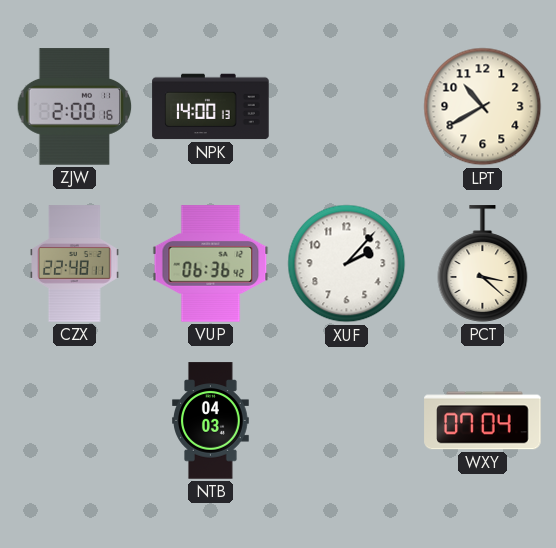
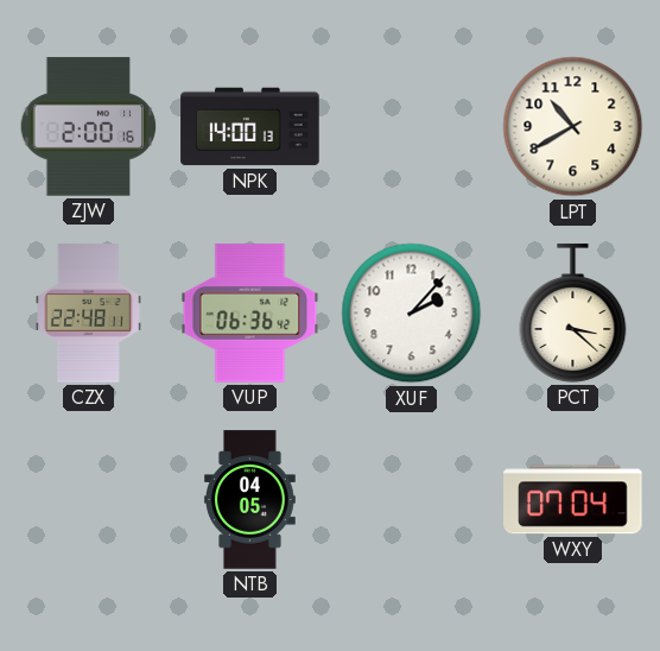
NTB: 04:03 -> 04:05
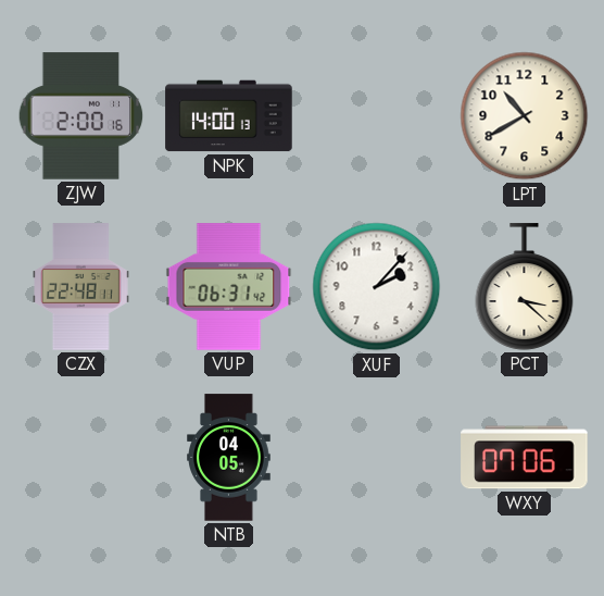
VUP: 06:36 -> 06:31
WXY: 07:04 -> 07:06
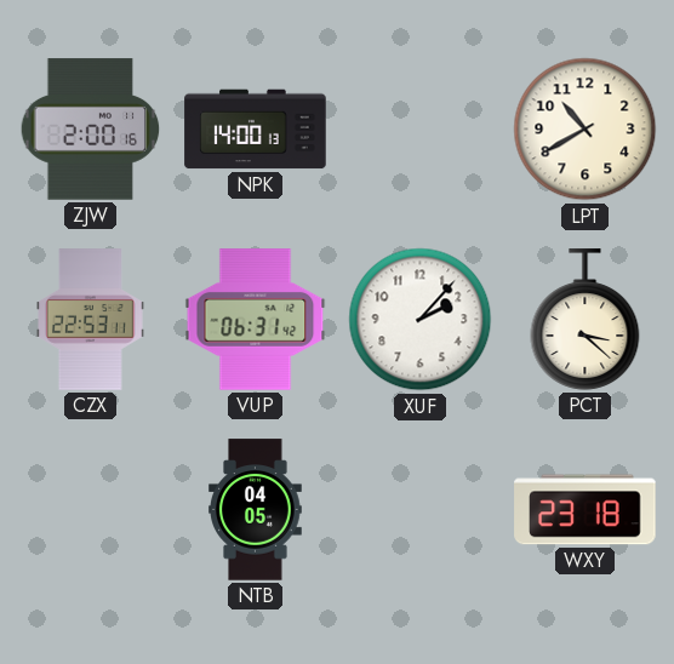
CZX: 22:48 -> 22:53
WXY: 07:06 -> 23:18
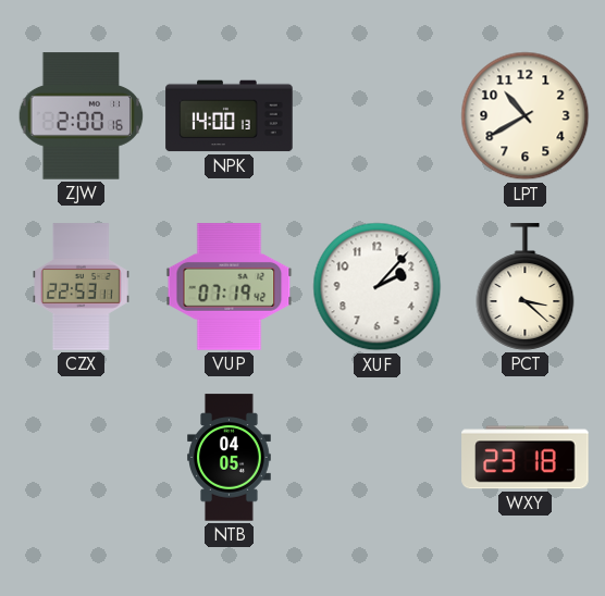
VUP: 06:31 -> 07:19
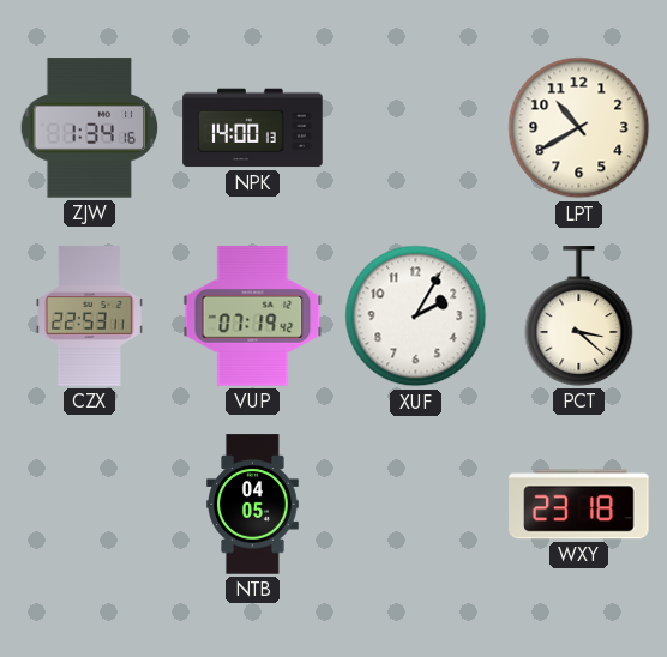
ZJW: 2:00 -> 1:34
XUF: 2:07 -> 2:05
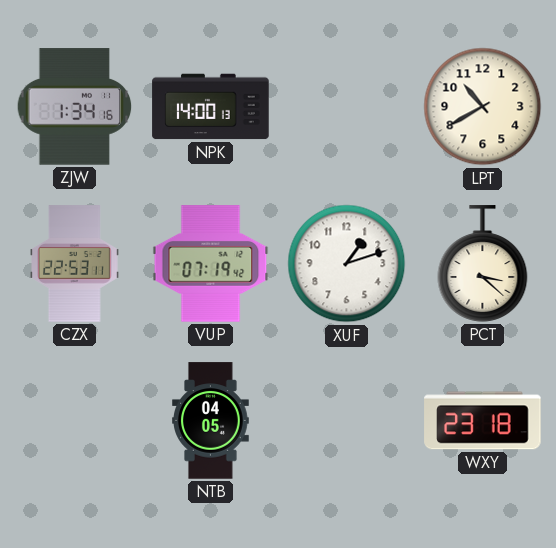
XUF: 2:05 -> 1:12
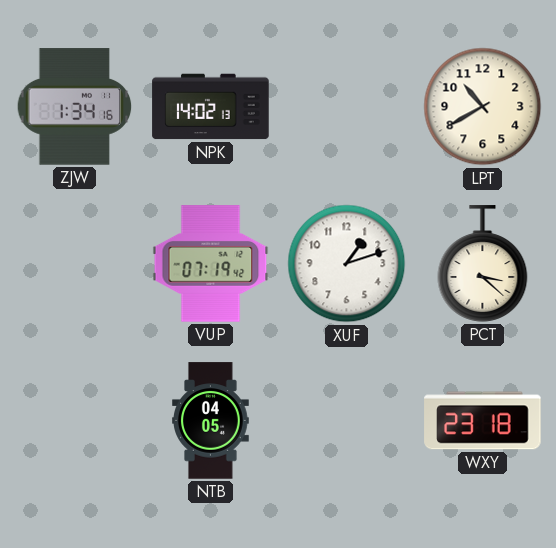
NPK: 14:00 -> 14:02
CZX: 22:53 -> none
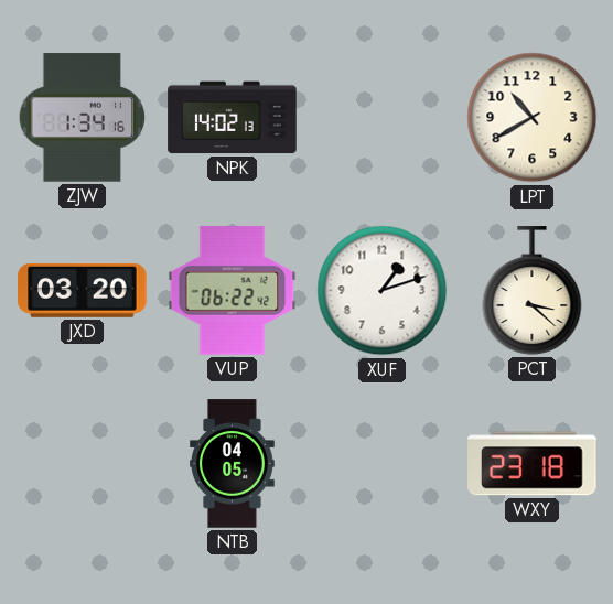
JXD: none -> 03:20
VUP: 07:19 -> 06:22
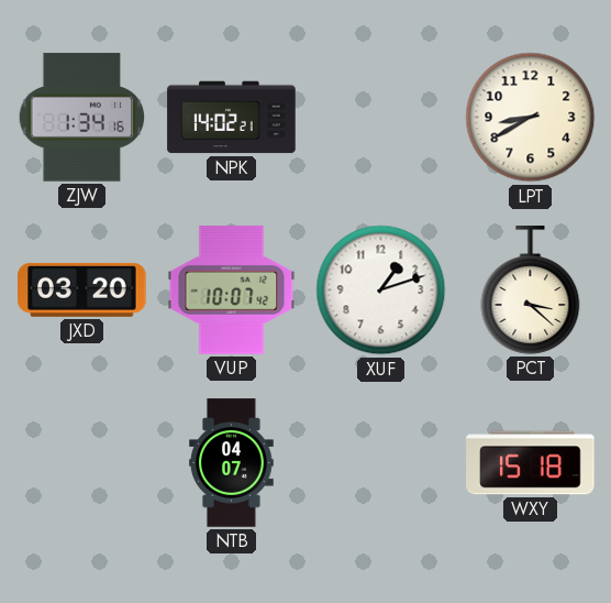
NPK: 14:02:13 -> 14:02:21
LPT: 10:40 -> 8:40
VUP: 06:22 -> 10:07
NTB: 04:05 -> 04:07
WXY: 23:18 -> 15:18
